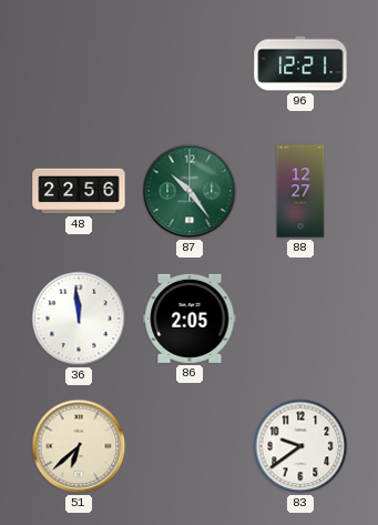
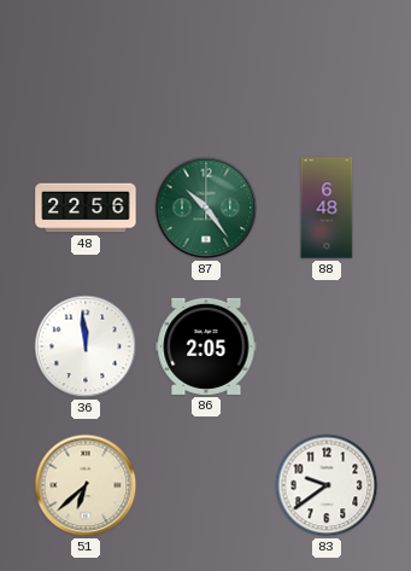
96: 12:21 -> none
88: 12:27 -> 6:48
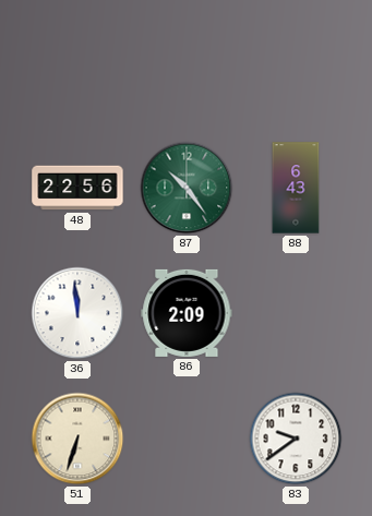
88: 6:48 -> 6:43
86: 2:05 -> 2:09
51: 6:38 -> 6:33
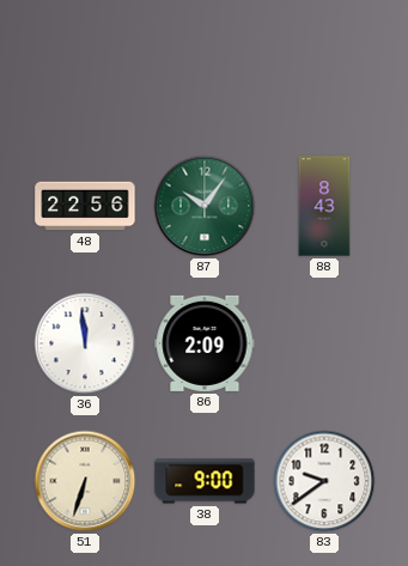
87: 10:24 -> 10:06
88: 6:43 -> 8:43
38: none -> 9:00
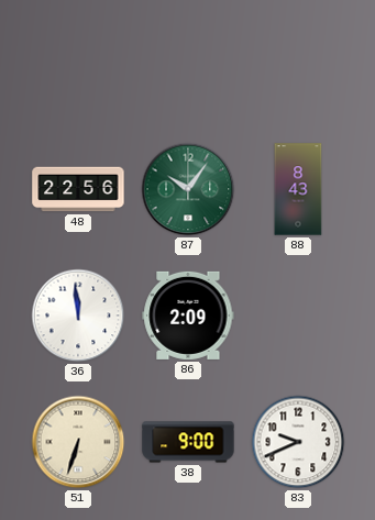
83: 9:39 -> 9:41
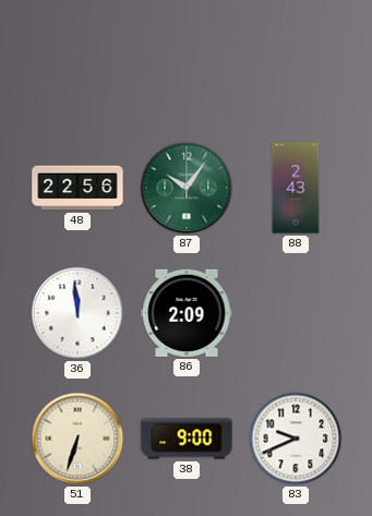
88: 8:43 -> 2:43
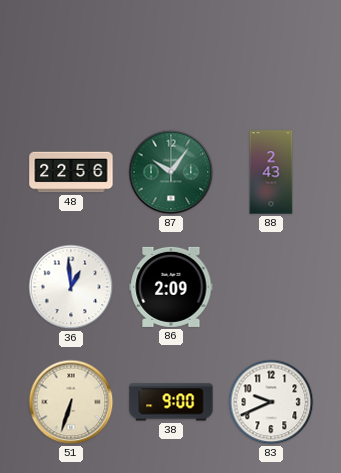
36: 11:59 -> 12:59
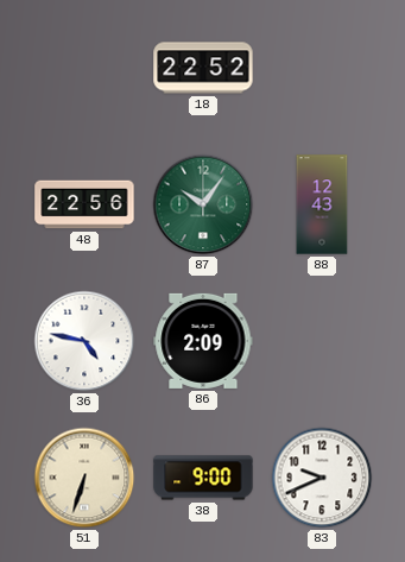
18: none -> 22:52
88: 2:43 -> 12:43
36: 12:59 -> 4:47
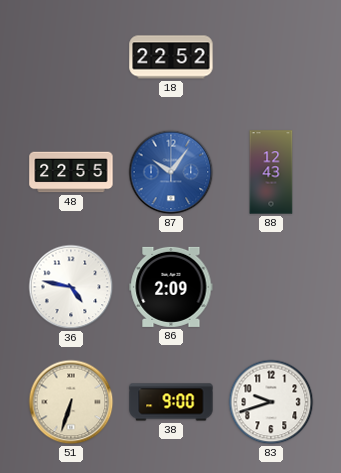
48: 22:56 -> 22:55
87 dial: green -> blue
83: 9:41 -> 9:42
